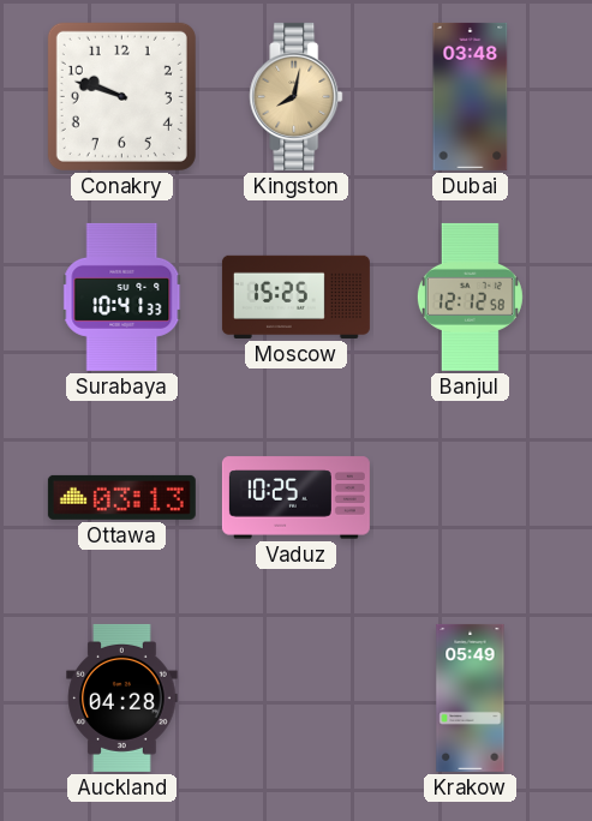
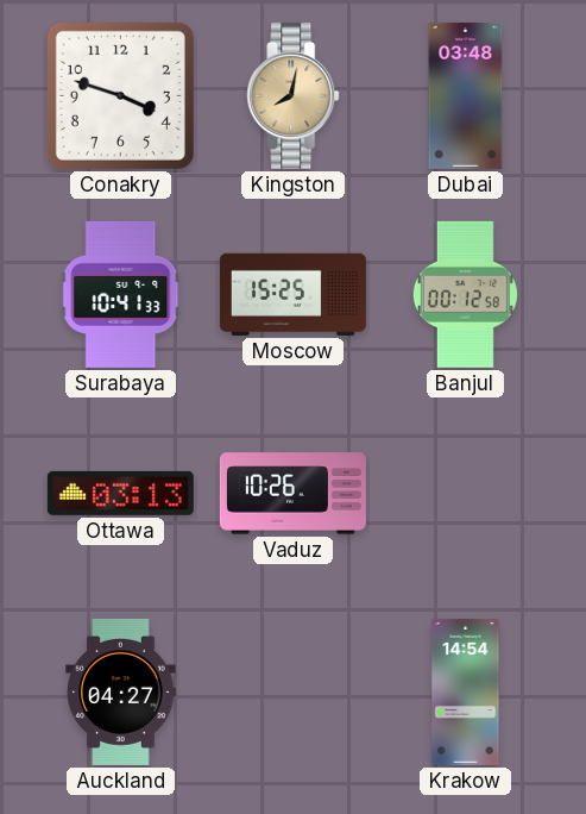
Conakry: 9:48 -> 3:48
Banjul: 12:12 -> 00:12
Vaduz: 10:25 -> 10:26
Auckland: 04:28 -> 04:27
Krakow: 05:49 -> 14:54
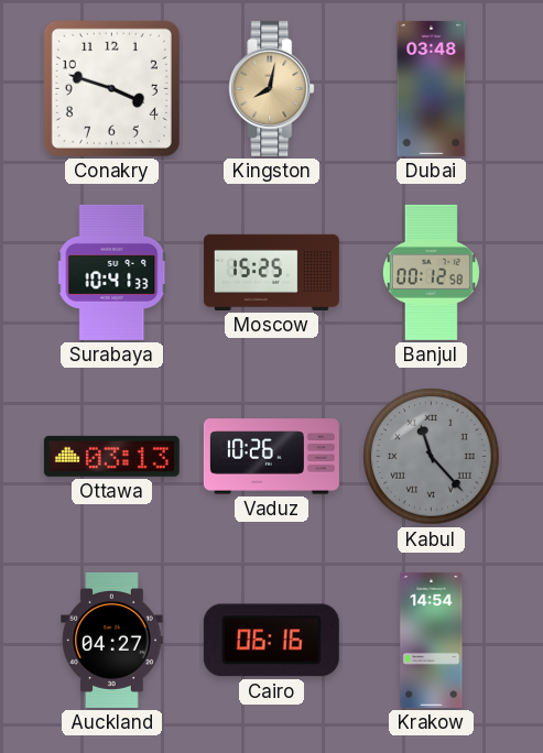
Kabul: none -> 11:23
Cairo: none -> 06:16
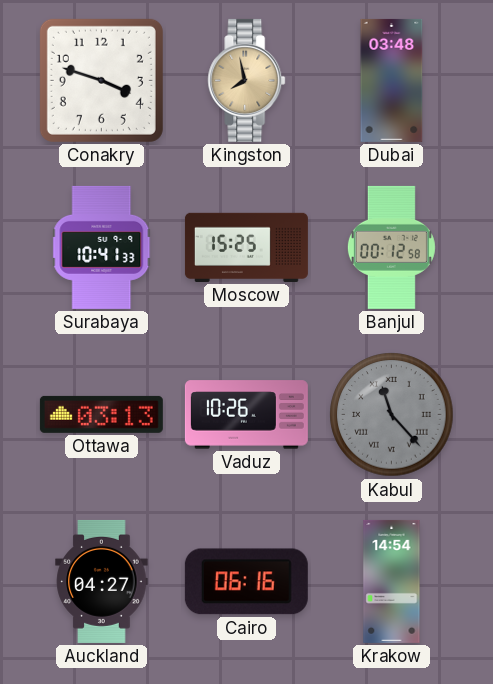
Kingston: 8:02 -> 7:58
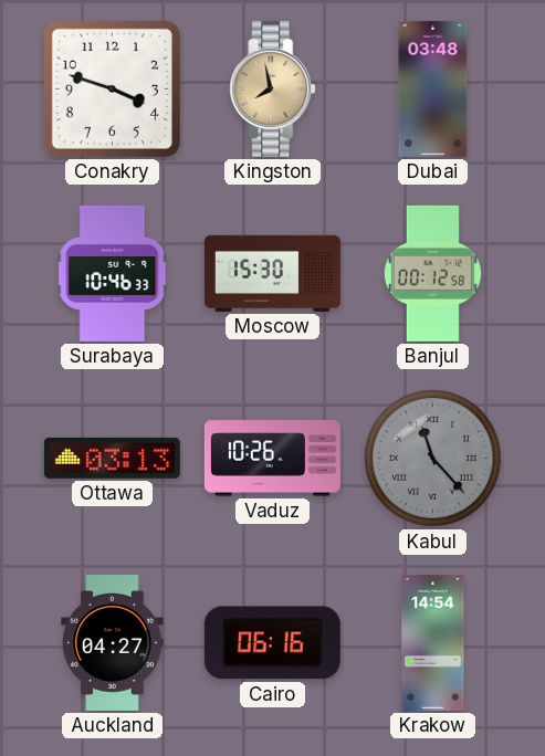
Surabaya: 10:41 -> 10:46
Moscow: 15:25 -> 15:30
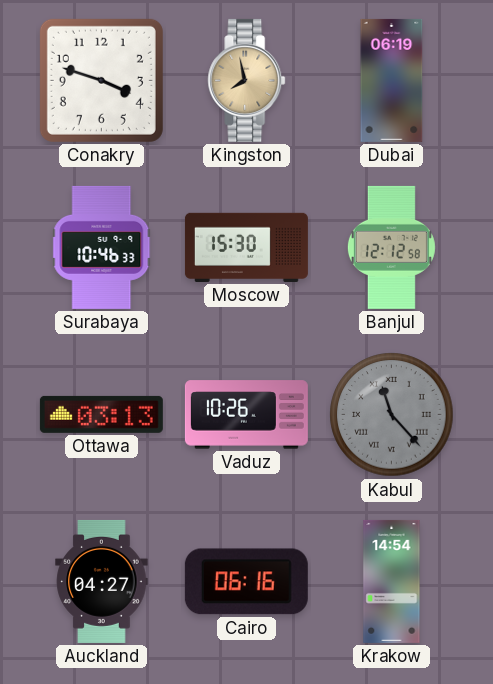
Dubai: 03:48 -> 06:19
Banjul: 00:12 -> 12:12
